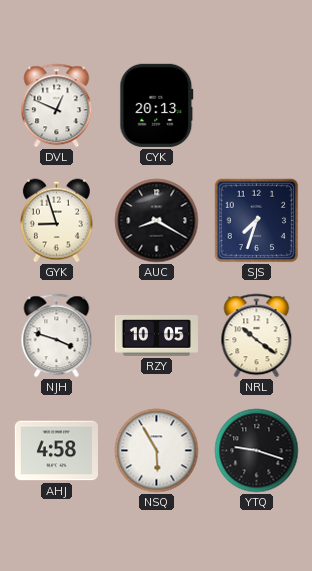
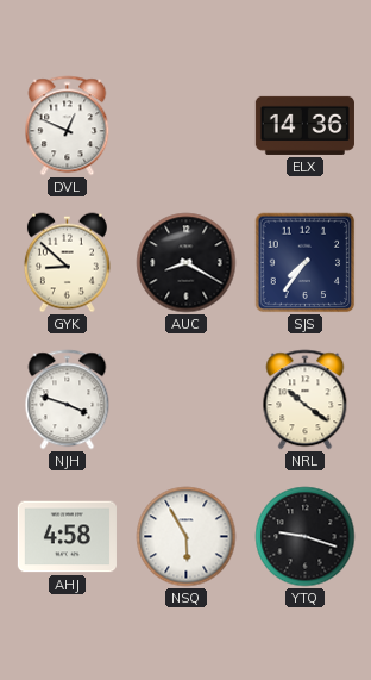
CYK: 20:13 -> none
ELX: none -> 14:36
GYK: 8:57 -> 8:52
SJS: 7:33 -> 7:36
RZY: 10:05 -> none
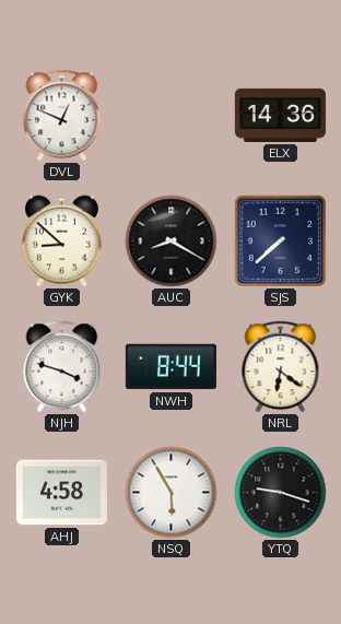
SJS: 7:36 -> 7:38
NWH: none -> 8:44
NRL: 10:21 -> 6:21
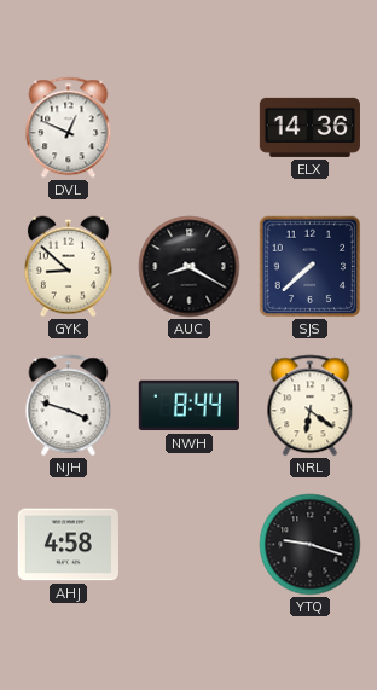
NSQ: 5:55 -> none
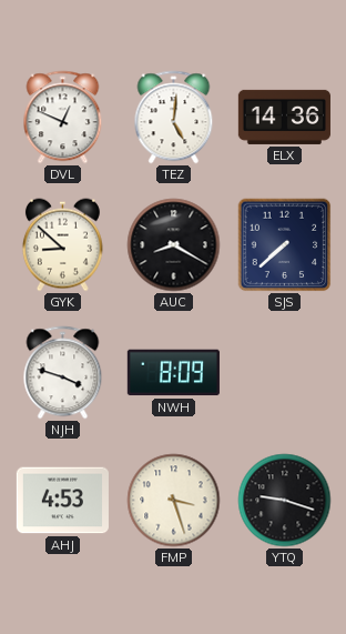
TEZ: none -> 5:01
NWH: 8:44 -> 8:09
NRL: 6:21 -> none
AHJ: 4:58 -> 4:53
FMP: none -> 3:27
